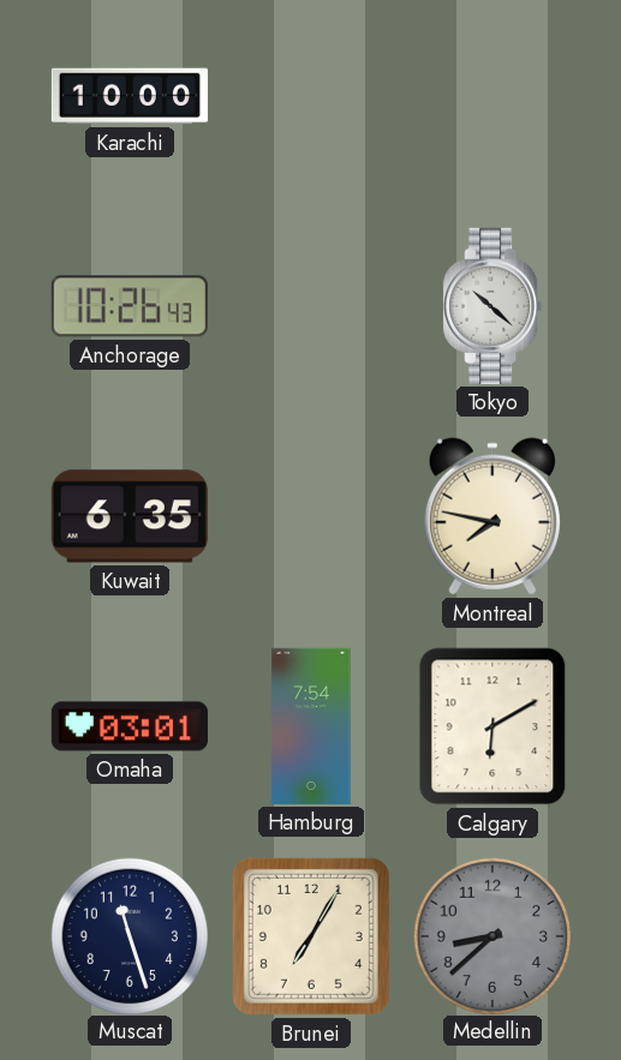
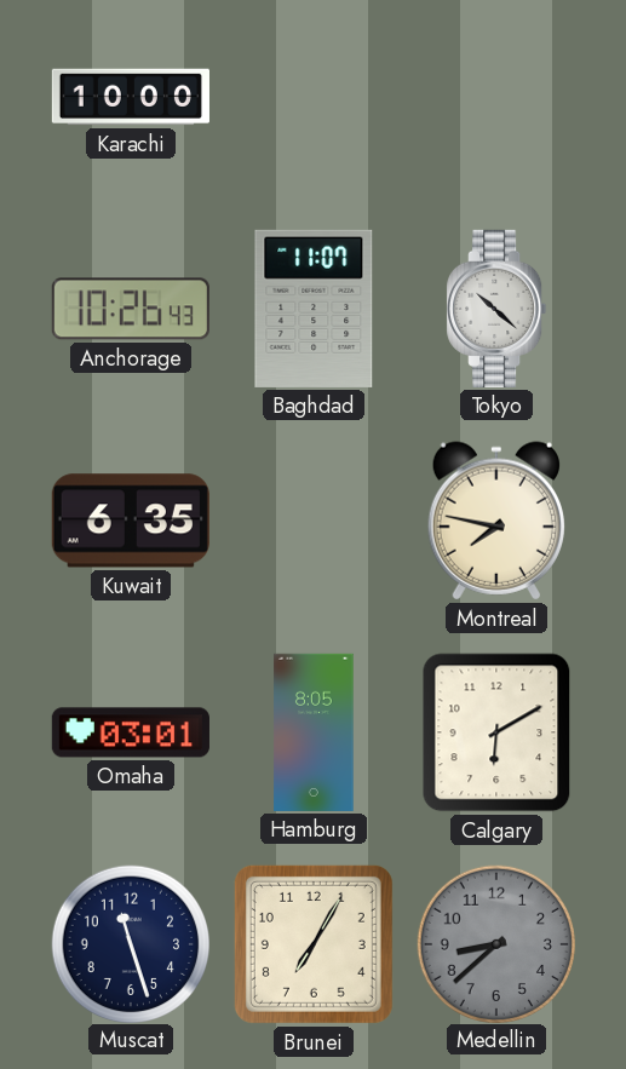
Baghdad: none -> 11:07
Hamburg: 7:54 -> 8:05
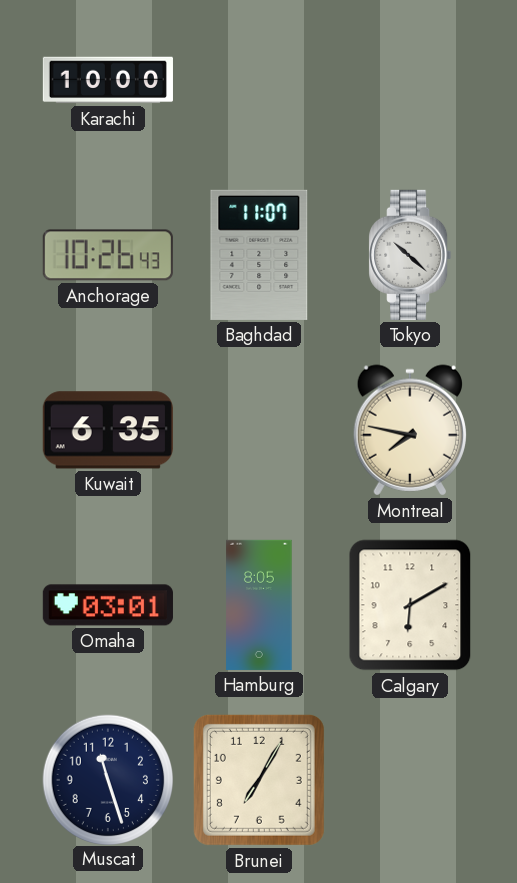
Medellin: 8:38 -> none
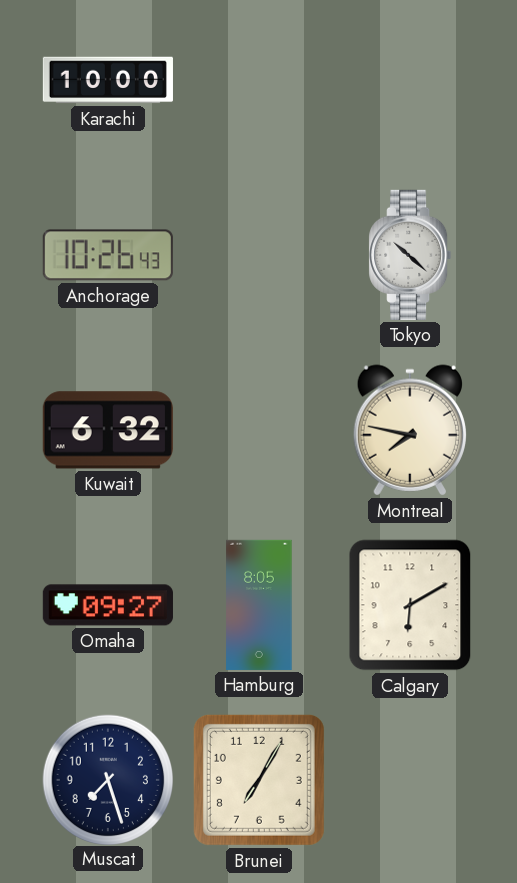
Baghdad: 11:07 -> none
Kuwait: 6:35 -> 6:32
Omaha: 03:01 -> 09:27
Muscat: 11:27 -> 7:27
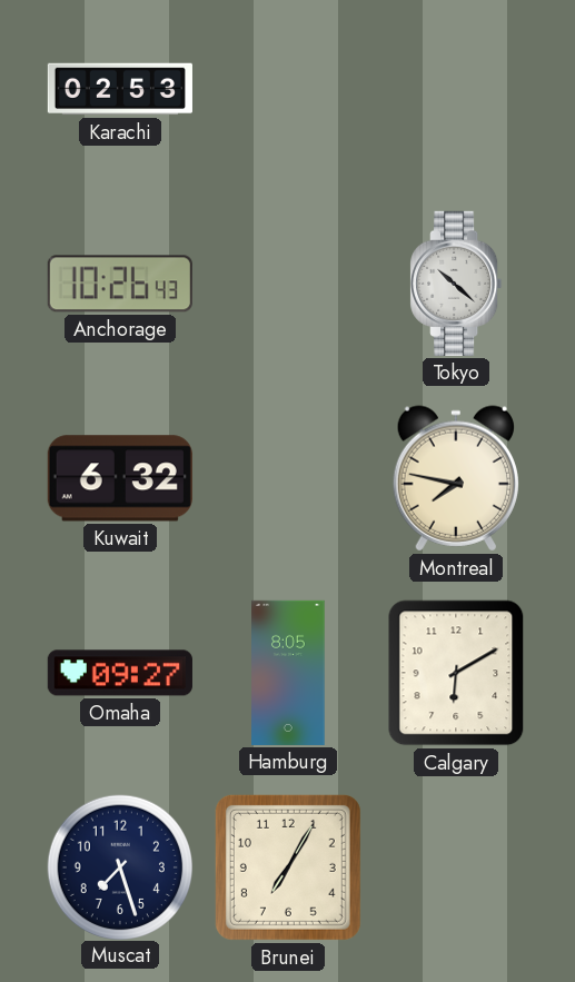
Karachi: 10:00 -> 02:53
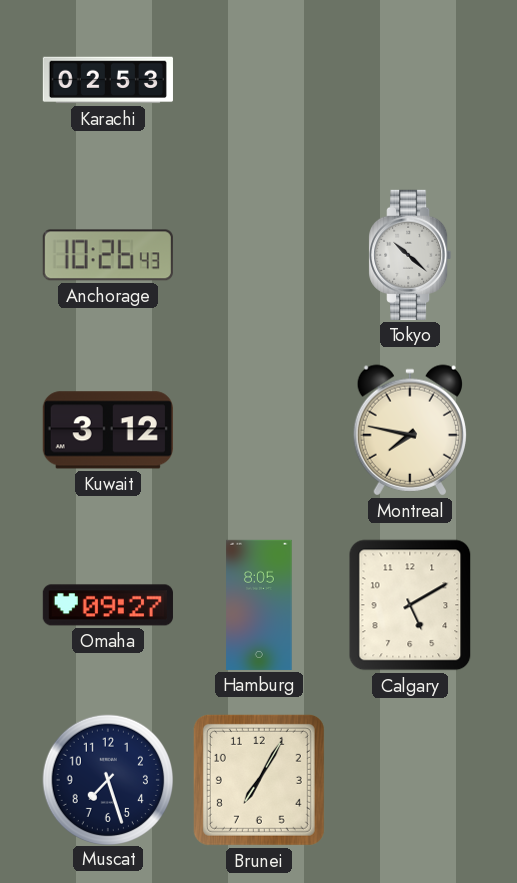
Kuwait: 6:32 -> 3:12
Calgary: 6:10 -> 5:10
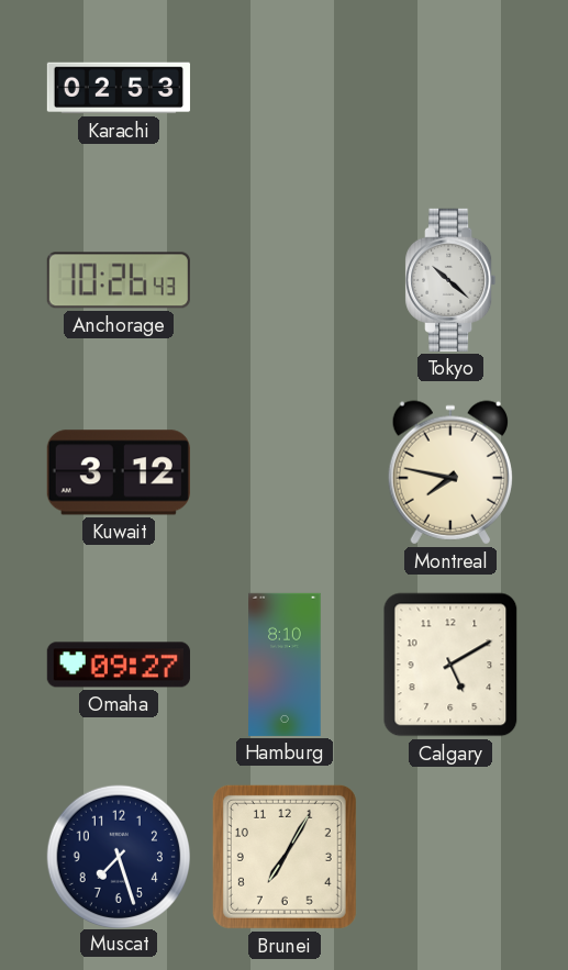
Hamburg: 8:05 -> 8:10
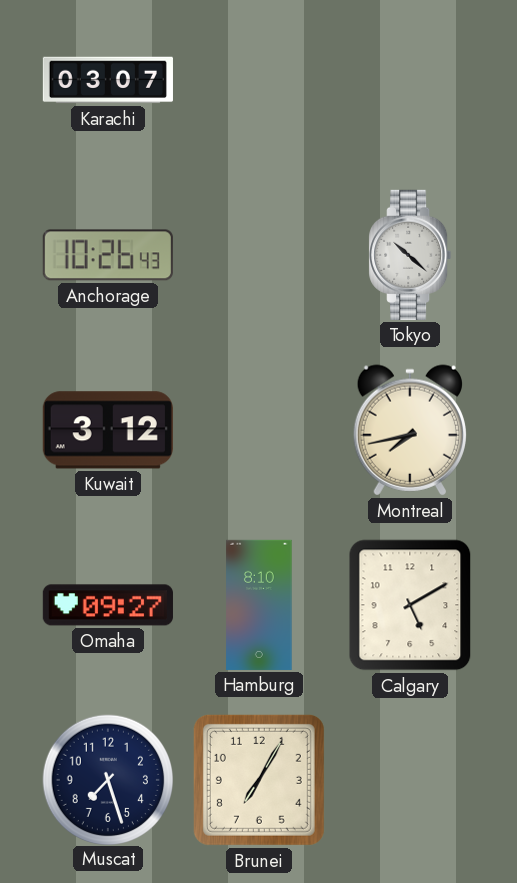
Karachi: 02:53 -> 03:07
Montreal: 7:47 -> 7:43
